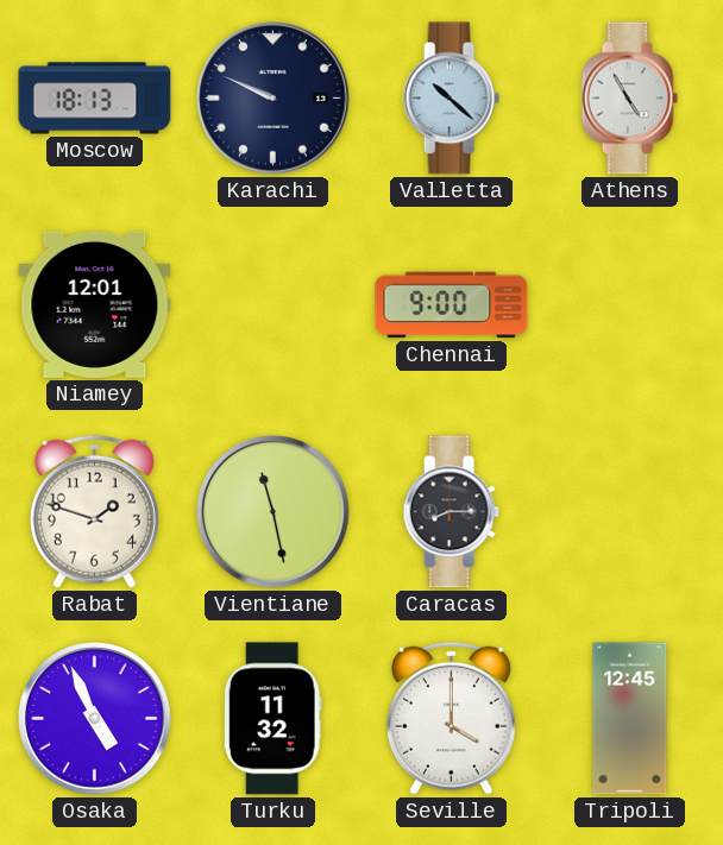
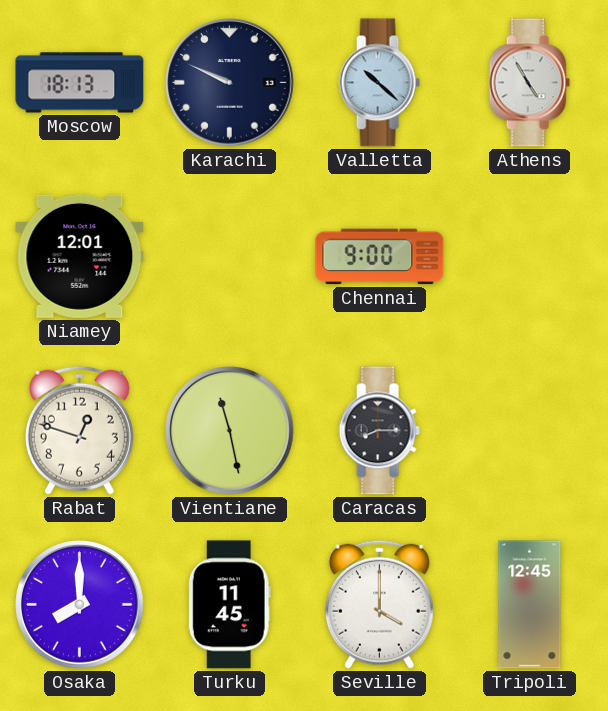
Rabat: 1:48 -> 12:48
Osaka: 4:56 -> 8:00
Turku: 11:32 -> 11:45
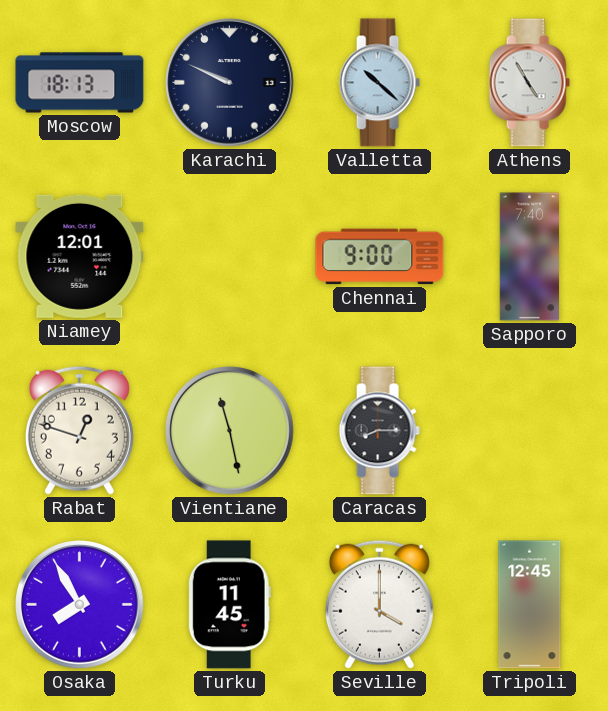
Sapporo: none -> 7:40
Osaka: 8:00 -> 7:55
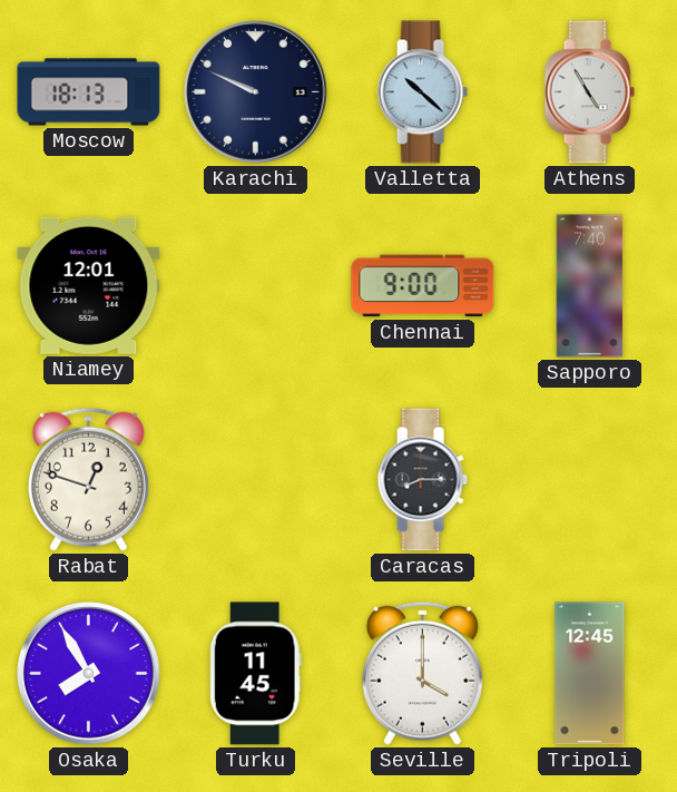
Vientiane: 11:28 -> none
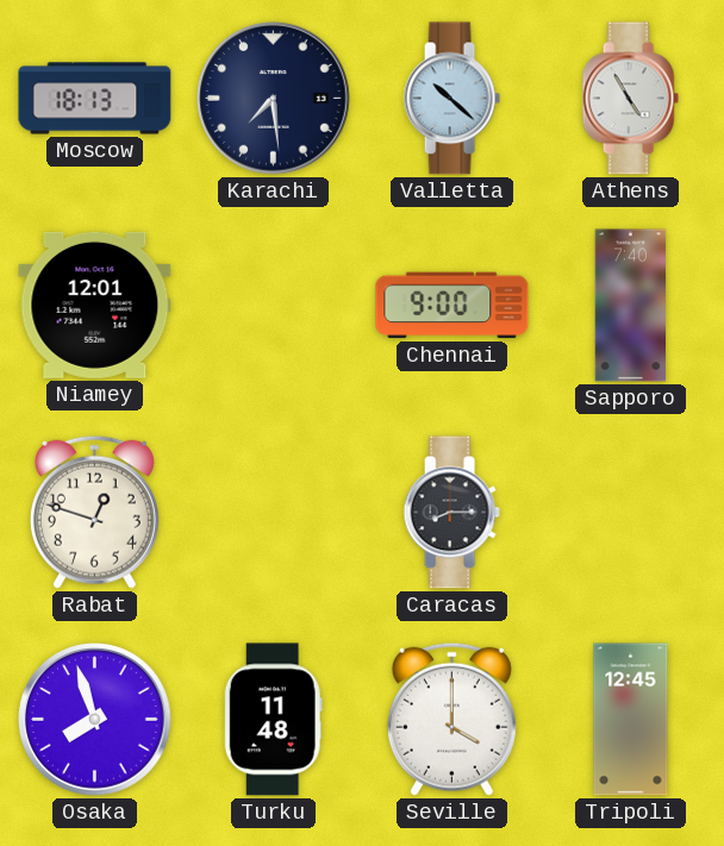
Karachi: 9:49 -> 7:29
Osaka: 7:55 -> 7:57
Turku: 11:45 -> 11:48
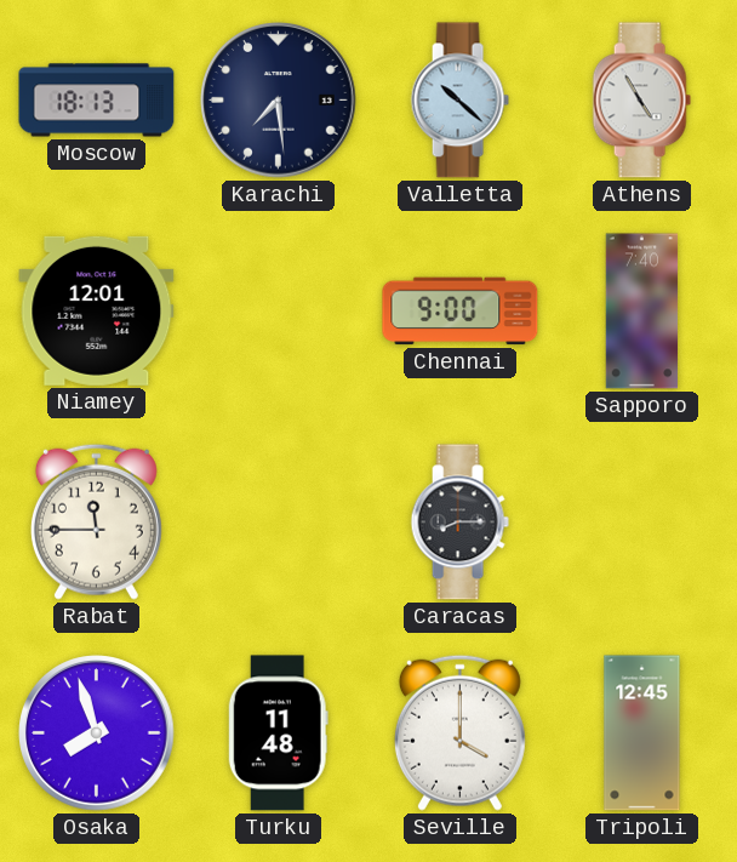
Rabat: 12:48 -> 11:45
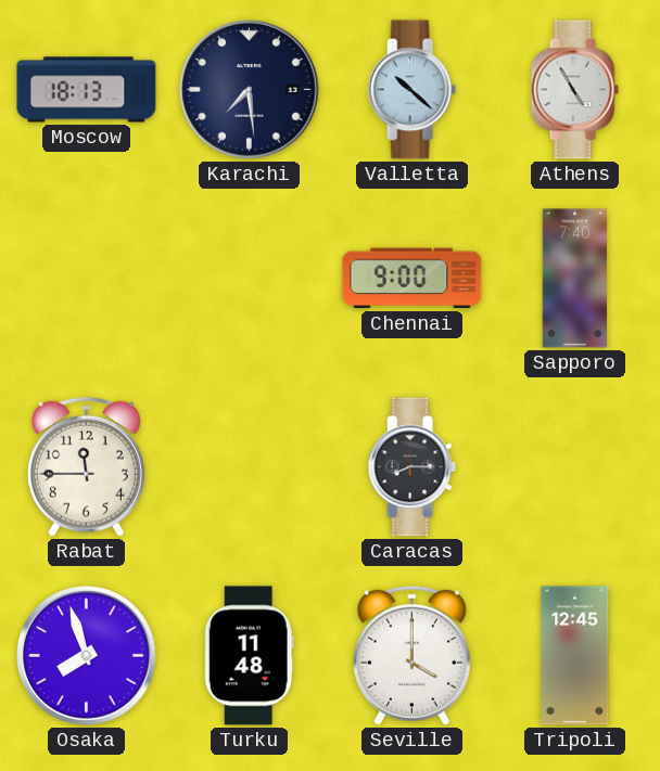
Niamey: 12:01 -> none
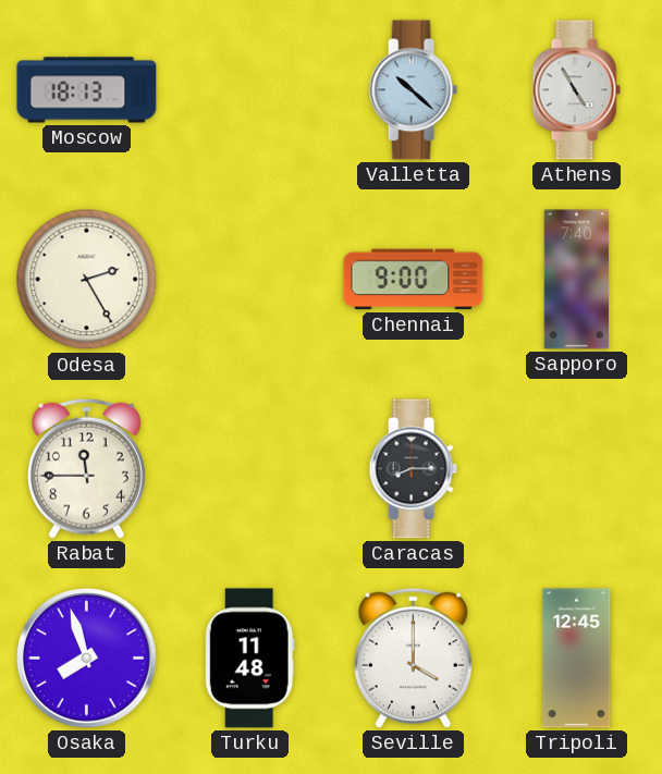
Karachi: 7:29 -> none
Odesa: none -> 2:25
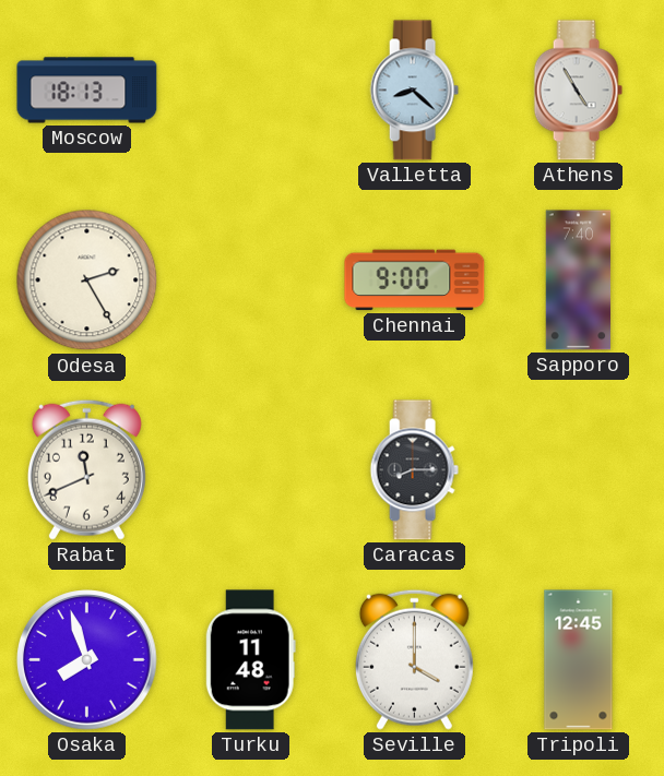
Valletta: 10:22 -> 8:22
Rabat: 11:45 -> 11:41
